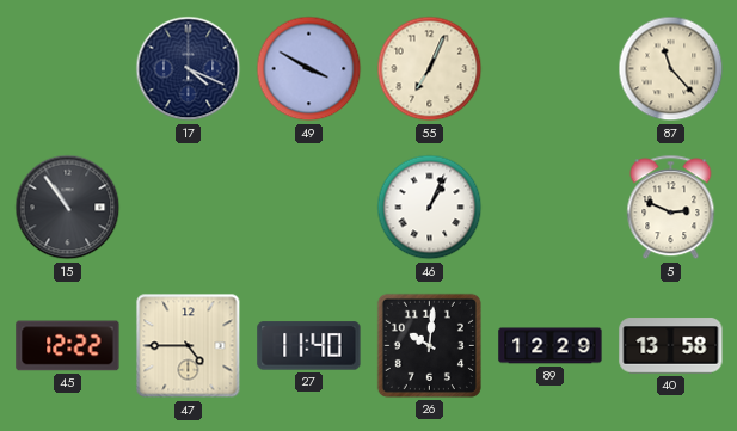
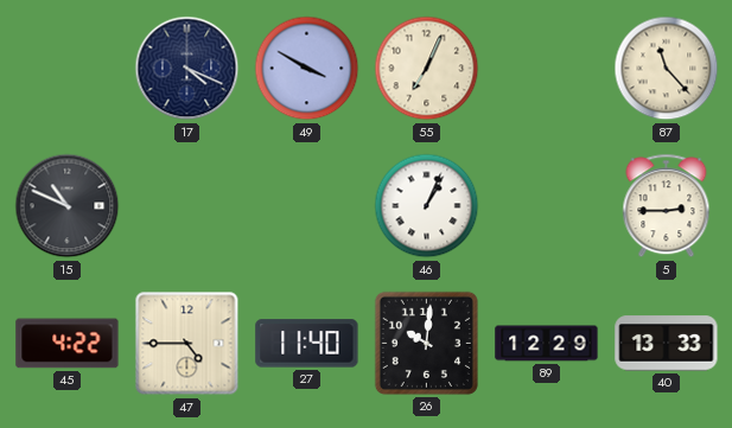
15: 10:54 -> 10:49
5: 2:49 -> 2:45
45: 12:22 -> 4:22
40: 13:58 -> 13:33
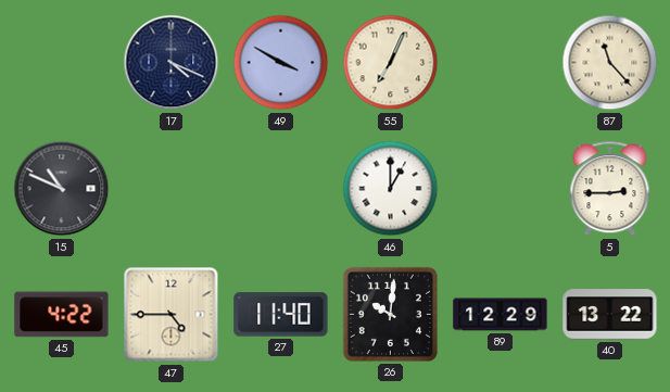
46: 1:04 -> 1:00
40: 13:33 -> 13:22
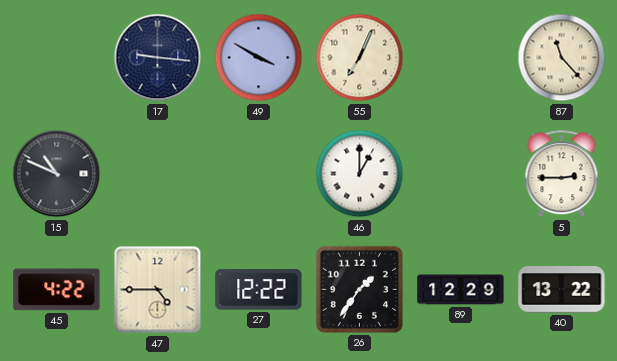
17: 4:19 -> 9:16
27: 11:40 -> 12:22
26: 10:01 -> 1:36
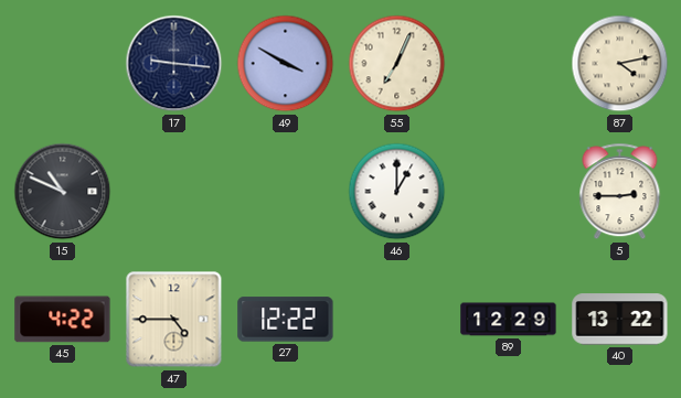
87: 11:23 -> 4:13
26: 1:36 -> none
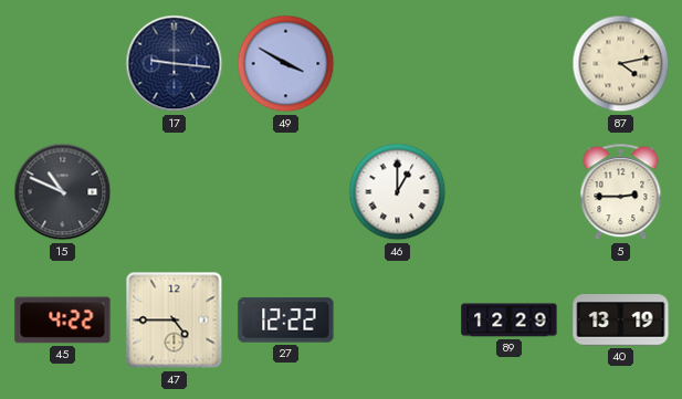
55: 7:04 -> none
40: 13:22 -> 13:19
